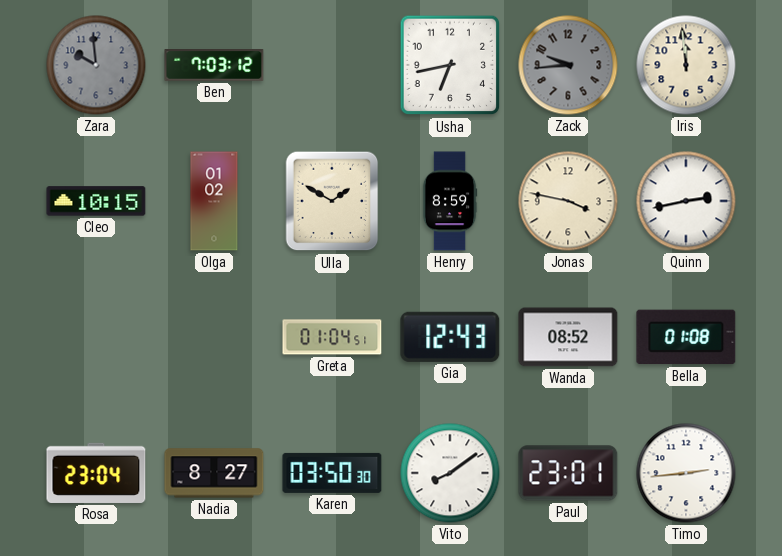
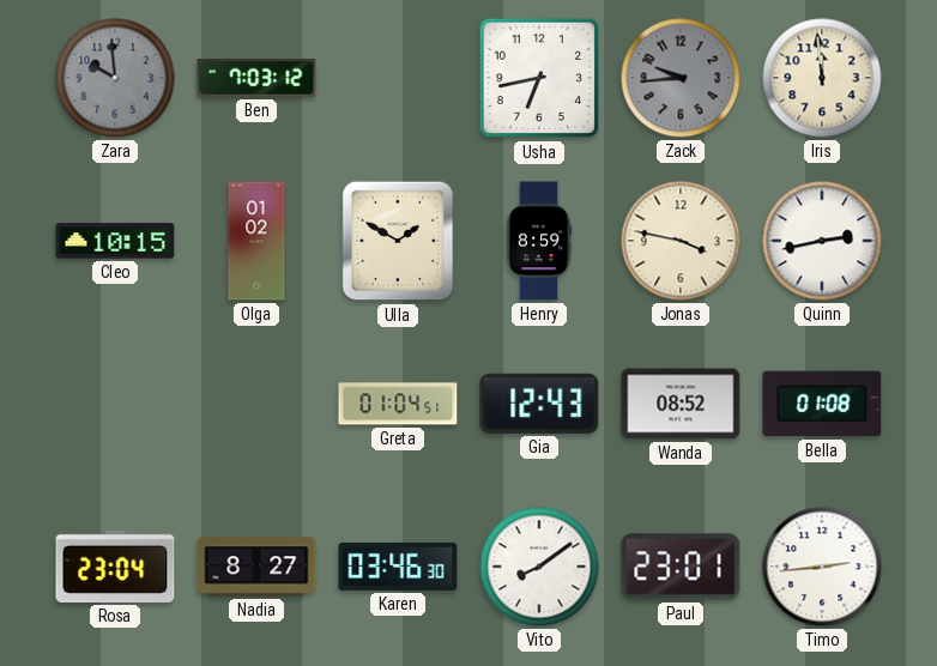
Karen: 03:50 -> 03:46
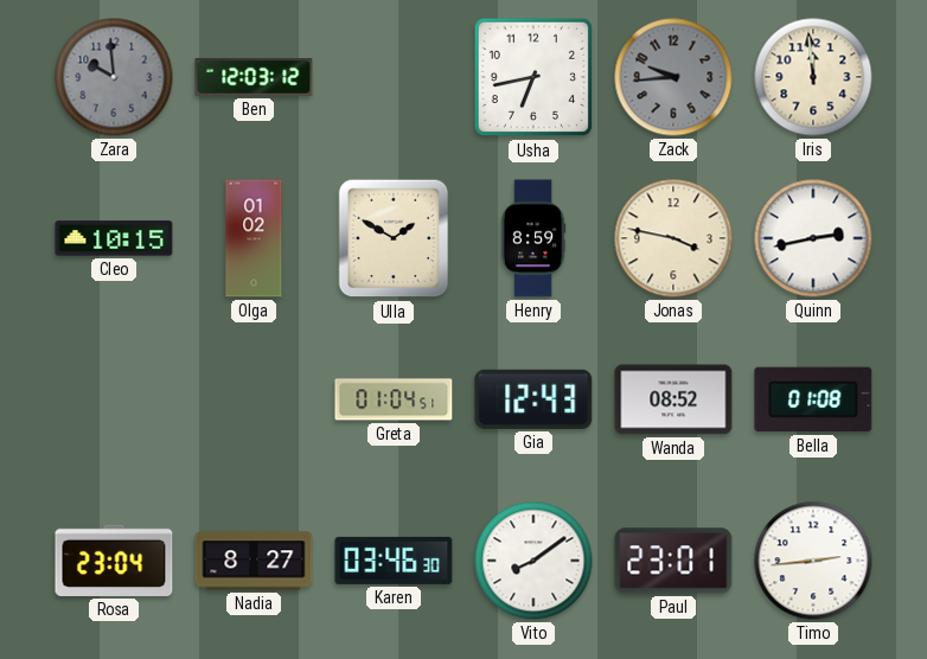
Ben: 7:03 -> 12:03
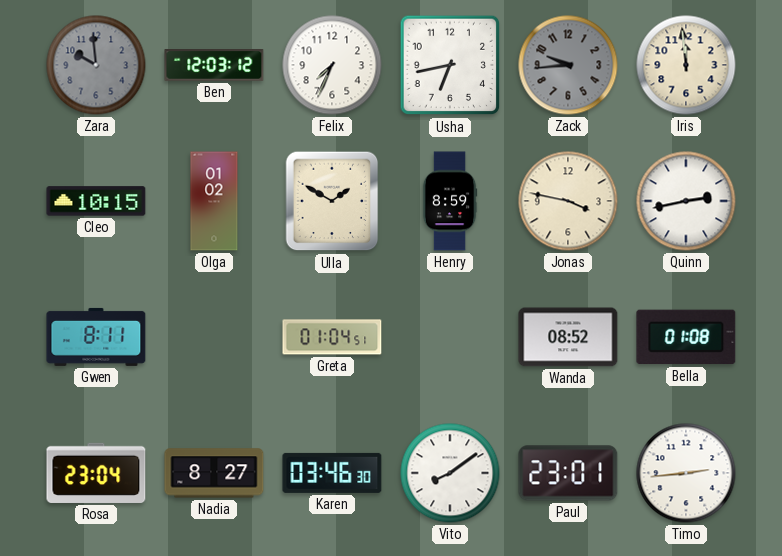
Felix: none -> 7:34
Gwen: none -> 8:11
Gia: 12:43 -> none
